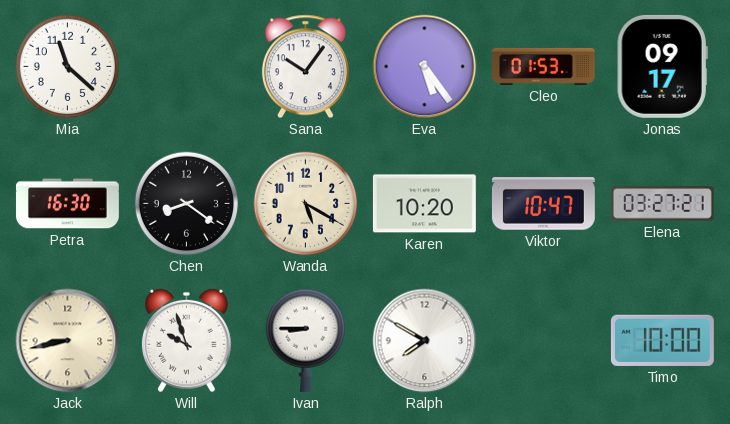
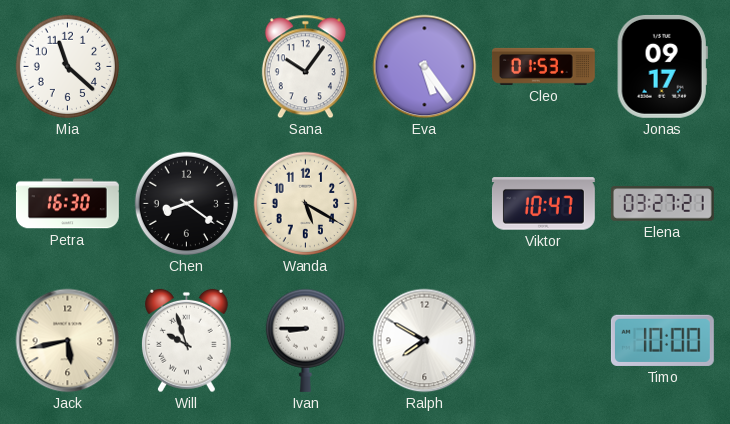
Karen: 10:20 -> none
Jack: 8:43 -> 5:43
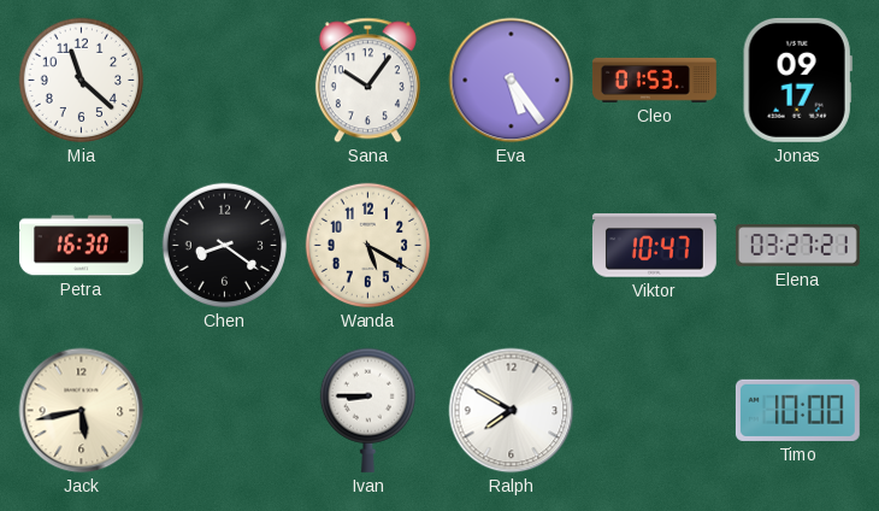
Will: 9:57 -> none
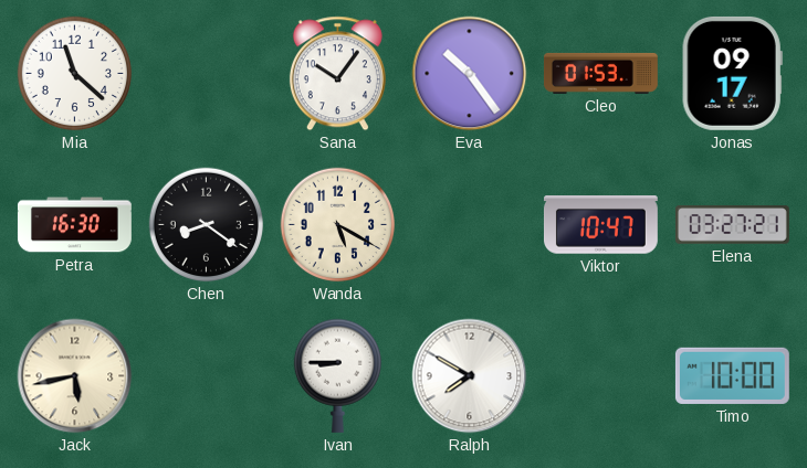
Eva: 5:24 -> 10:24
